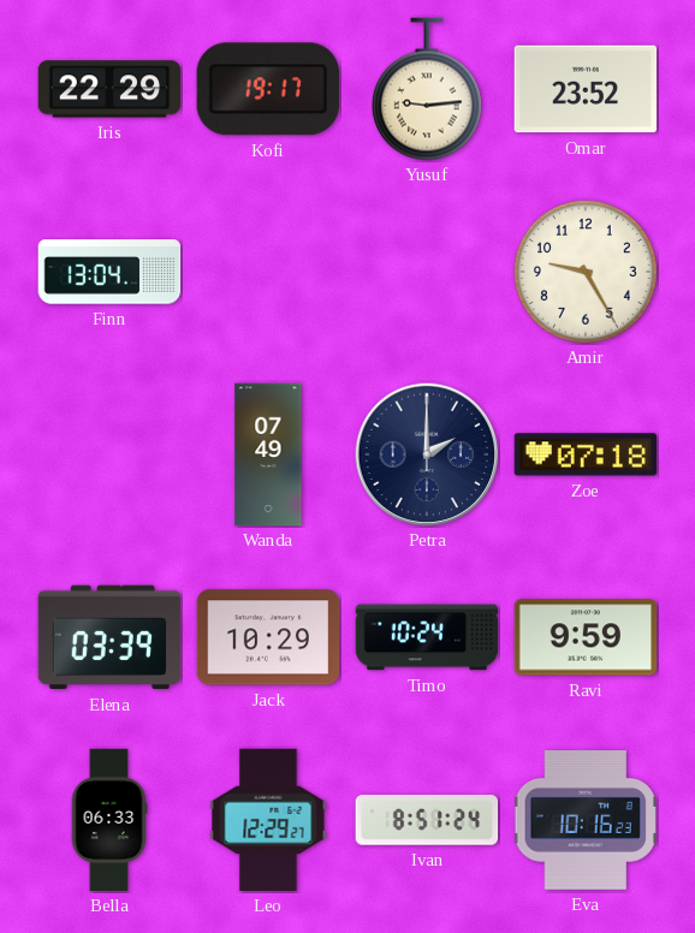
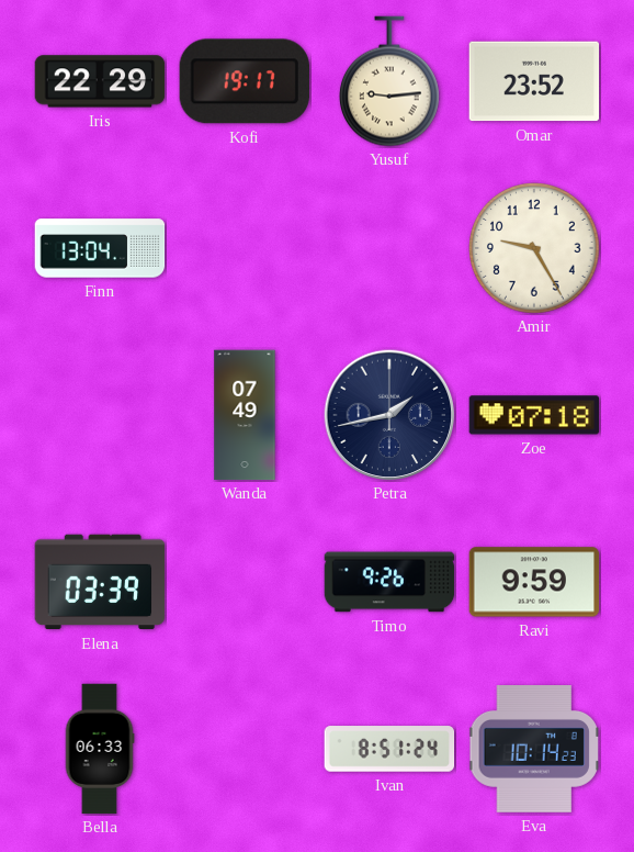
Petra: 2:00 -> 1:43
Jack: 10:29 -> none
Timo: 10:24 -> 9:26
Leo: 12:29 -> none
Eva: 10:16 -> 10:14
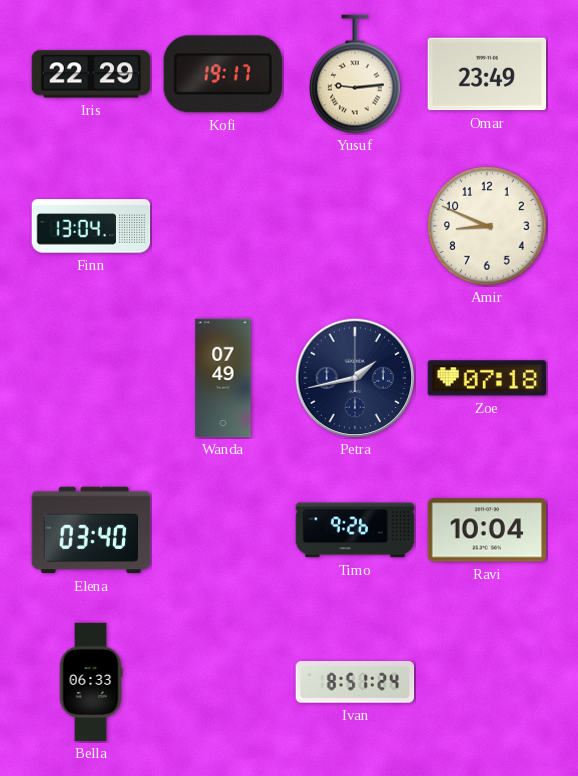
Omar: 23:52 -> 23:49
Amir: 9:25 -> 8:49
Elena: 03:39 -> 03:40
Ravi: 9:59 -> 10:04
Eva: 10:14 -> none
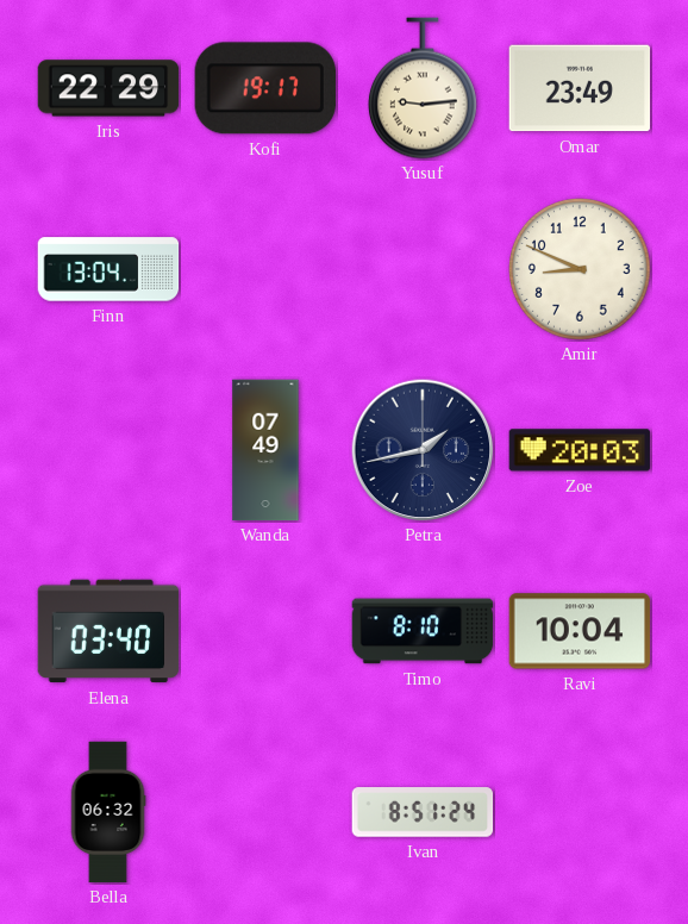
Zoe: 07:18 -> 20:03
Timo: 9:26 -> 8:10
Bella: 06:33 -> 06:32
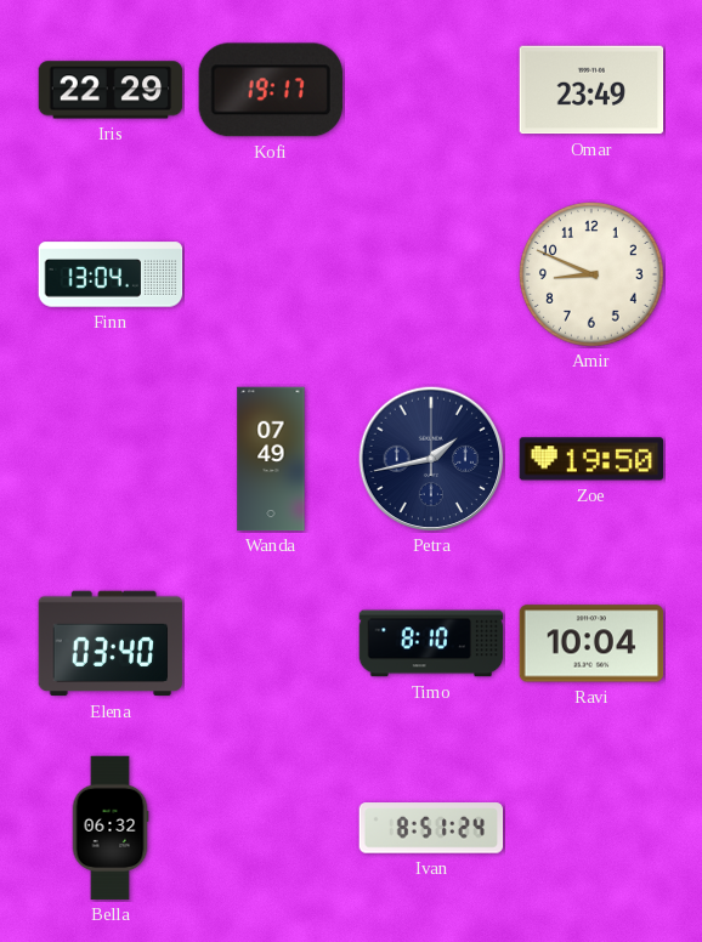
Yusuf: 9:14 -> none
Zoe: 20:03 -> 19:50
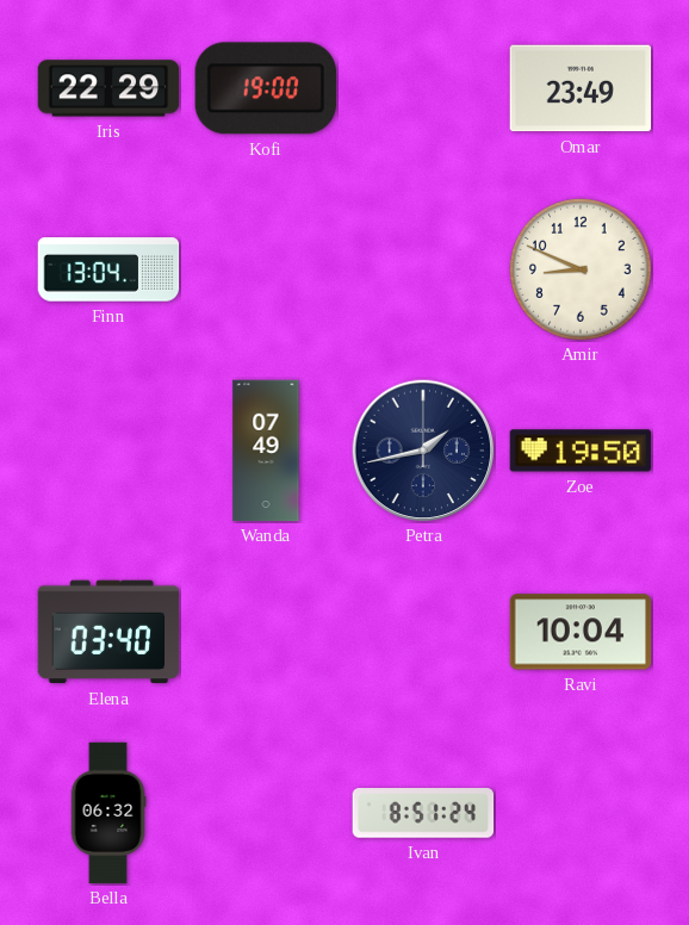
Kofi: 19:17 -> 19:00
Timo: 8:10 -> none
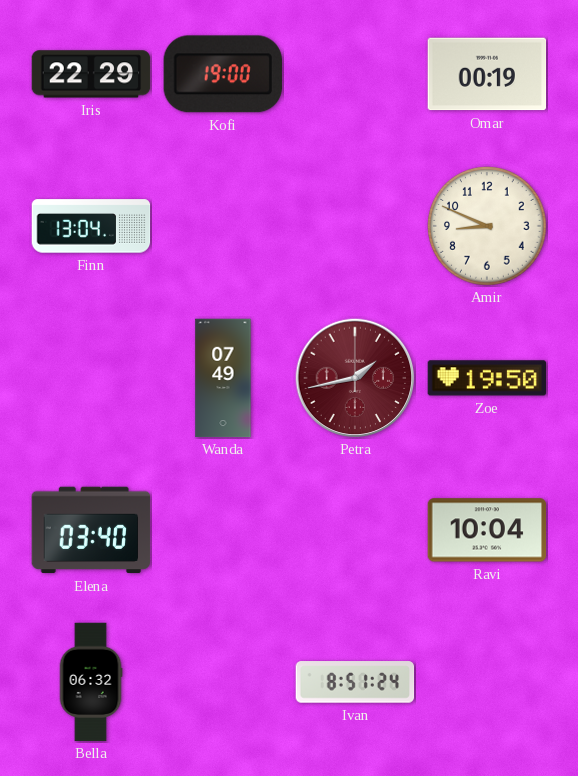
Omar: 23:49 -> 00:19
Petra dial: navy -> burgundy
